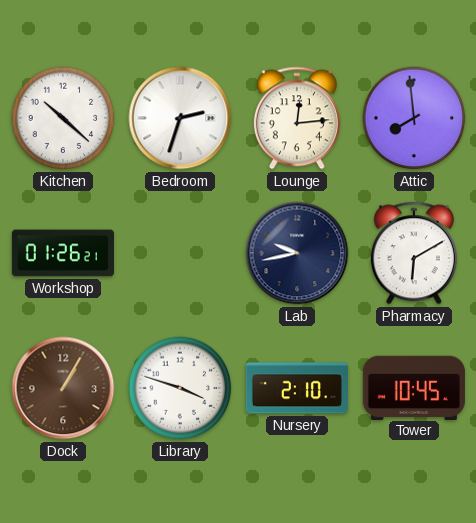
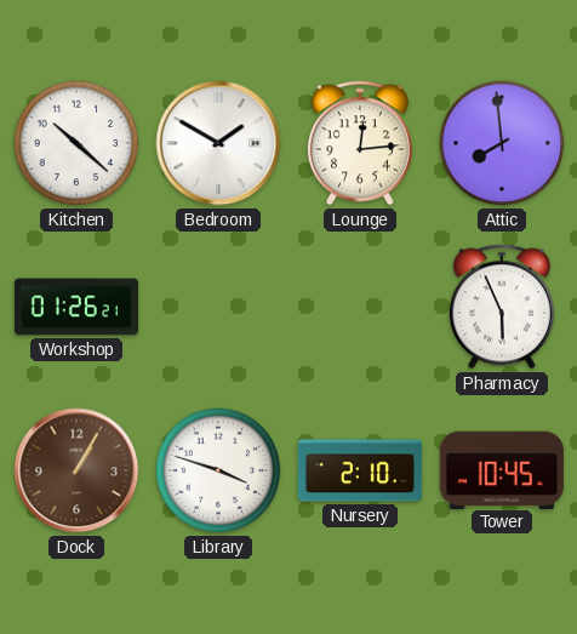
Bedroom: 2:33 -> 1:50
Lab: 9:43 -> none
Pharmacy: 6:10 -> 5:56
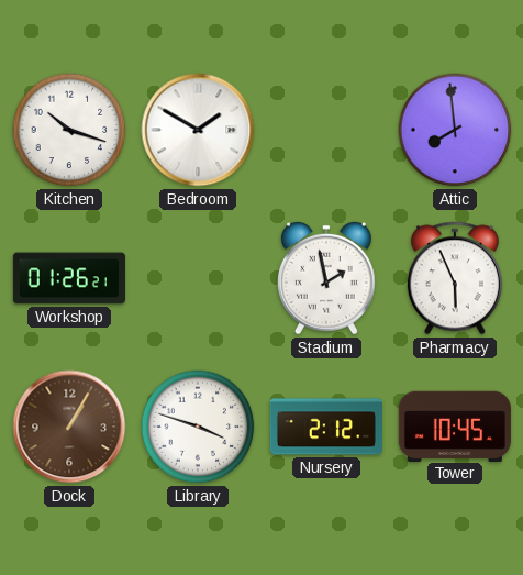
Kitchen: 10:22 -> 10:18
Lounge: 12:14 -> none
Stadium: none -> 1:58
Nursery: 2:10 -> 2:12
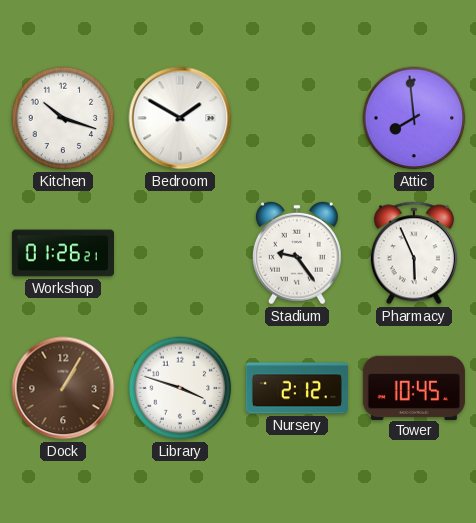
Stadium: 1:58 -> 9:24
